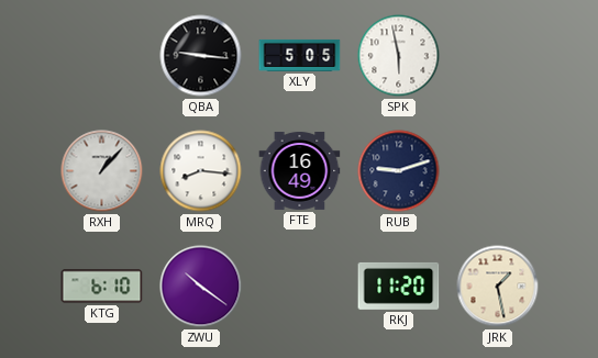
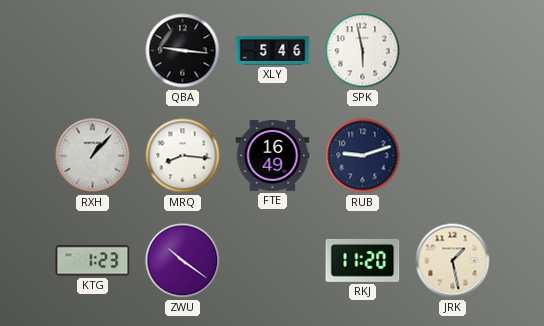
XLY: 5:05 -> 5:46
KTG: 6:10 -> 1:23
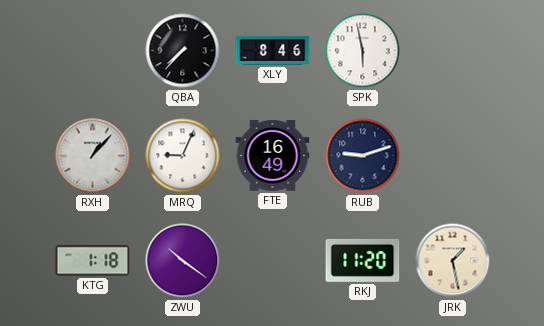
QBA: 9:16 -> 7:37
XLY: 5:46 -> 8:46
MRQ: 8:16 -> 9:04
KTG: 1:23 -> 1:18
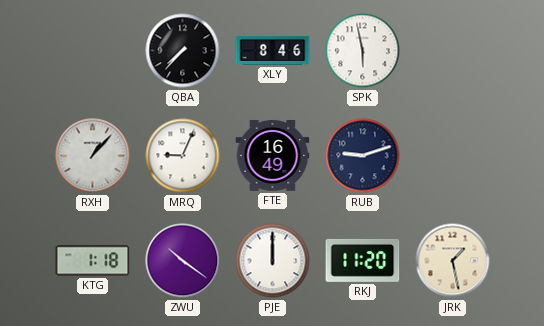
PJE: none -> 12:00
